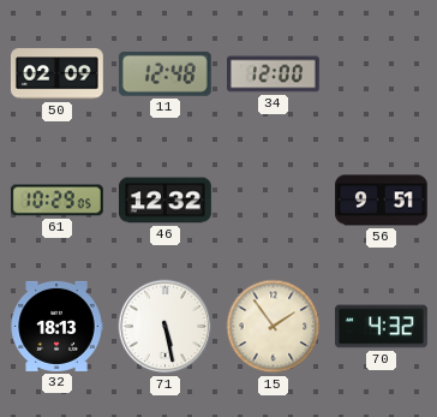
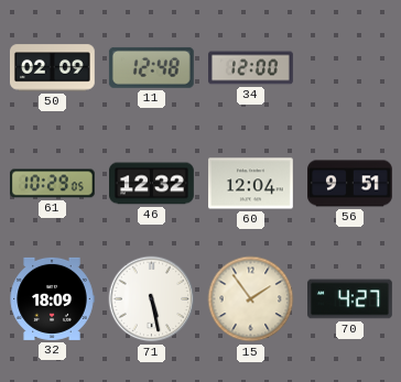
60: none -> 12:04
32: 18:13 -> 18:09
70: 4:32 -> 4:27
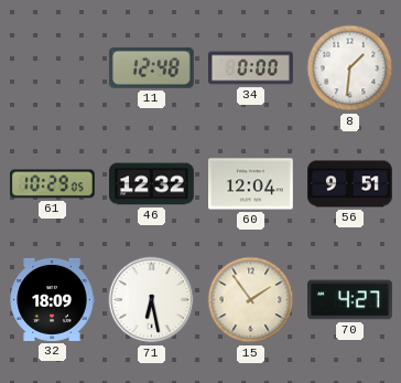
50: 02:09 -> none
34: 12:00 -> 0:00
8: none -> 1:31
71: 5:28 -> 6:28
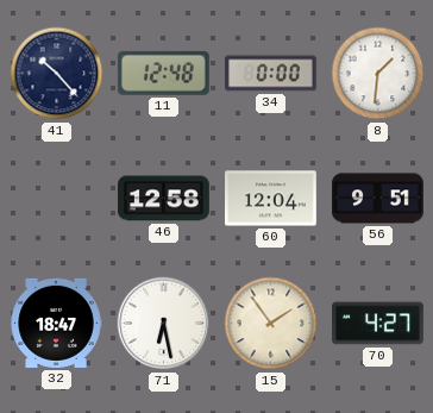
41: none -> 10:23
61: 10:29 -> none
46: 12:32 -> 12:58
32: 18:09 -> 18:47
